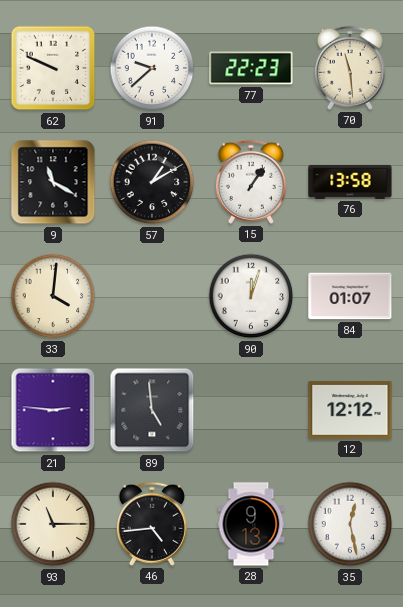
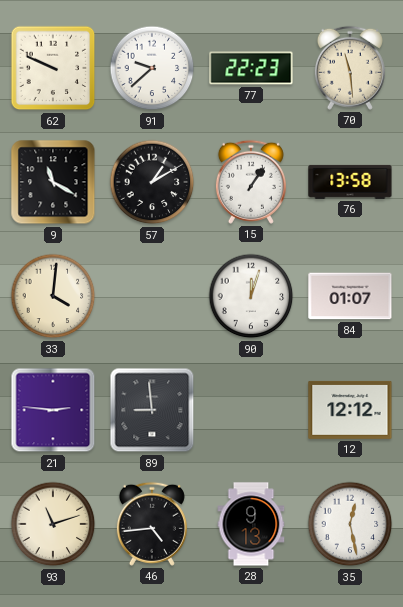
89: 4:59 -> 8:59
93: 11:15 -> 11:12
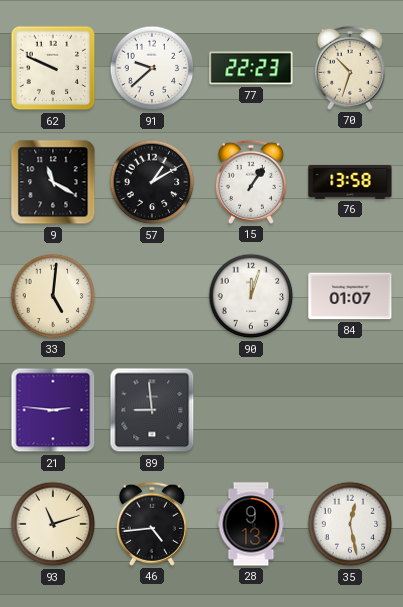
70: 11:29 -> 10:33
33: 4:01 -> 5:01
12: 12:12 -> none
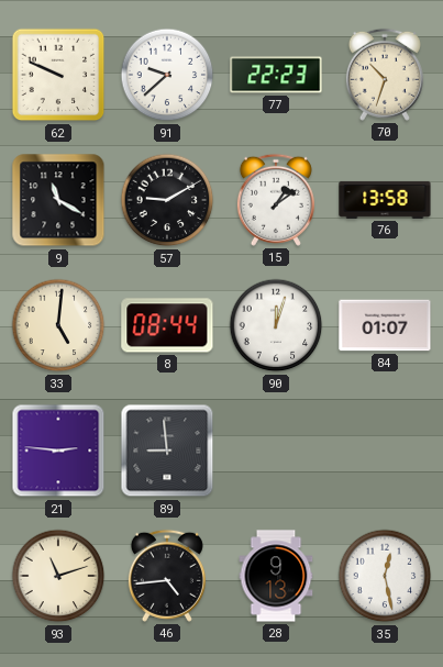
57: 1:10 -> 9:10
15: 1:06 -> 1:09
8: none -> 08:44
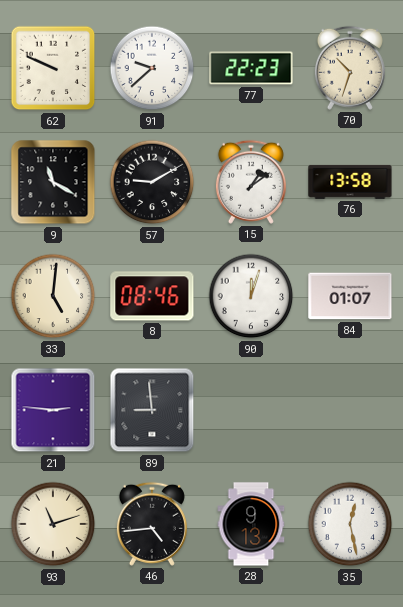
8: 08:44 -> 08:46
